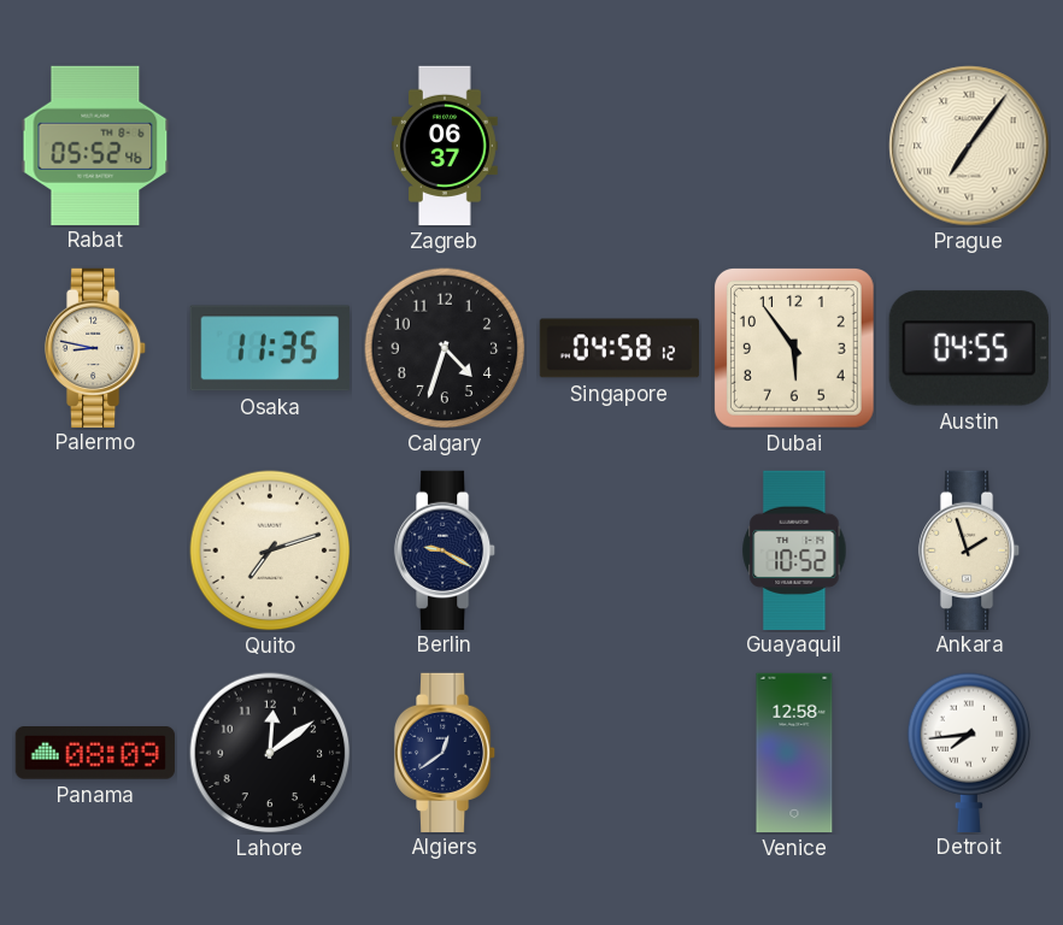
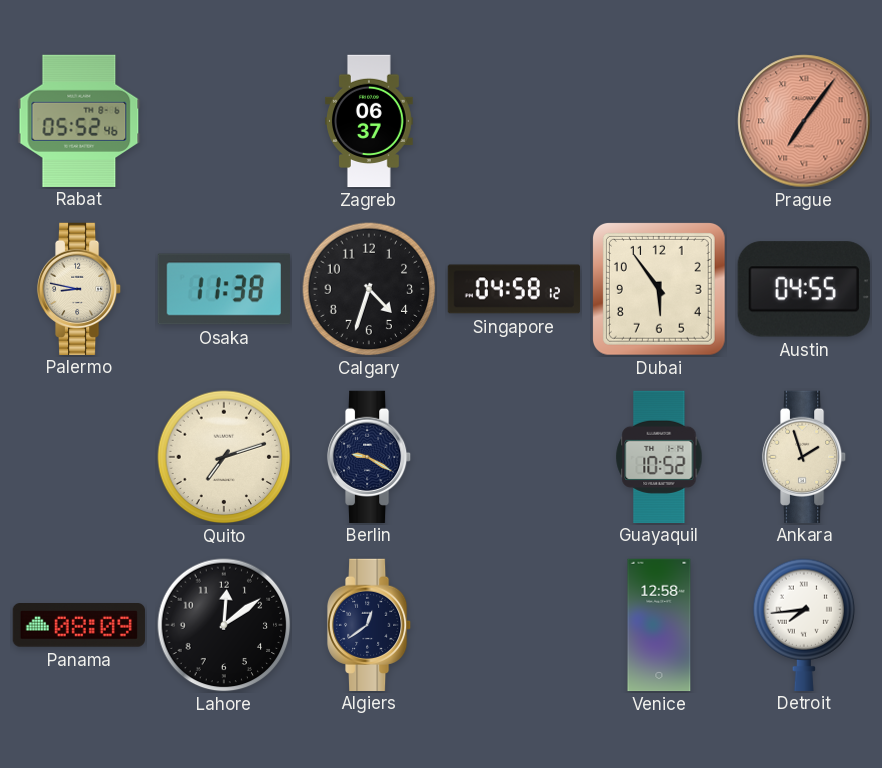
Prague dial: cream -> salmon
Osaka: 11:35 -> 11:38
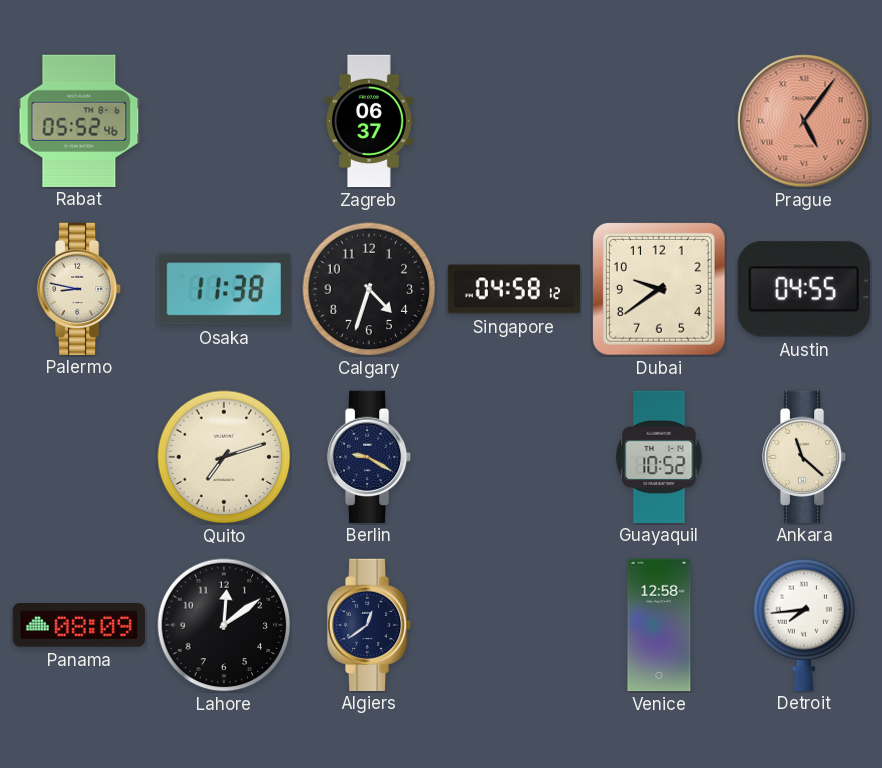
Prague: 7:06 -> 5:06
Dubai: 5:54 -> 9:39
Ankara: 1:57 -> 11:22
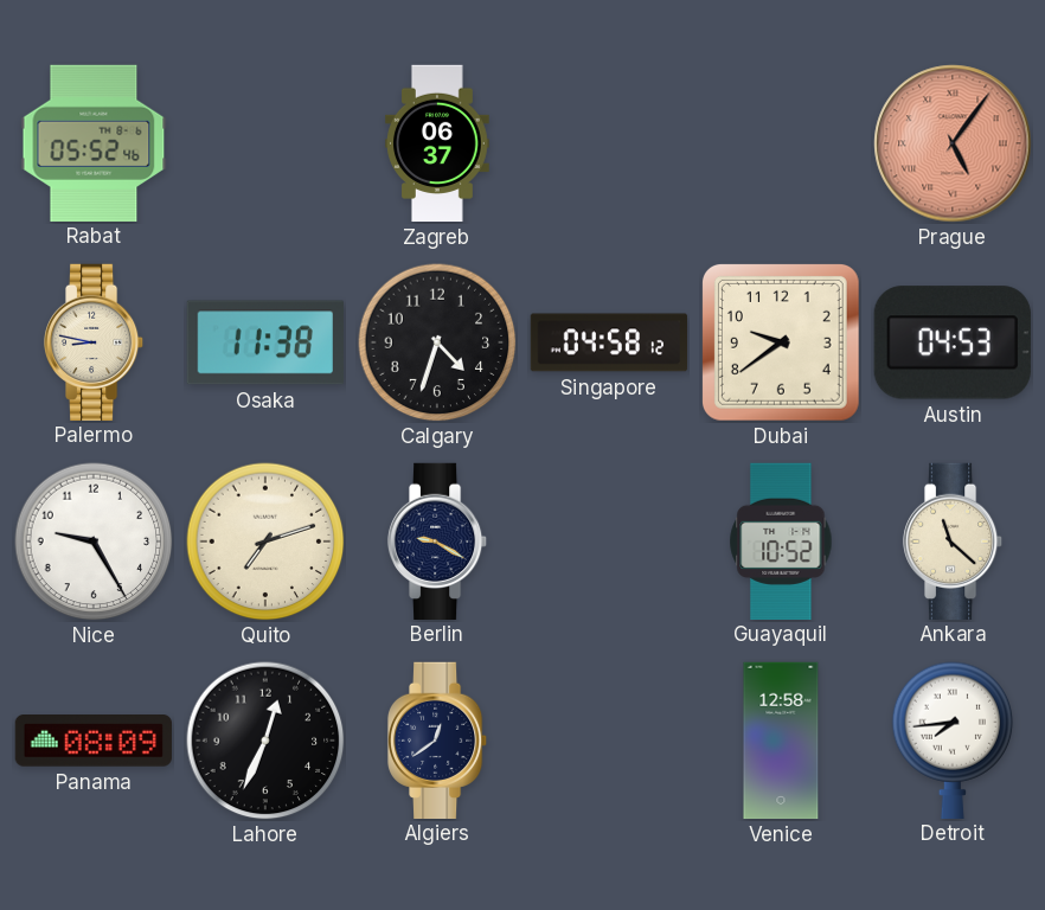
Austin: 04:55 -> 04:53
Nice: none -> 9:25
Lahore: 12:09 -> 12:34
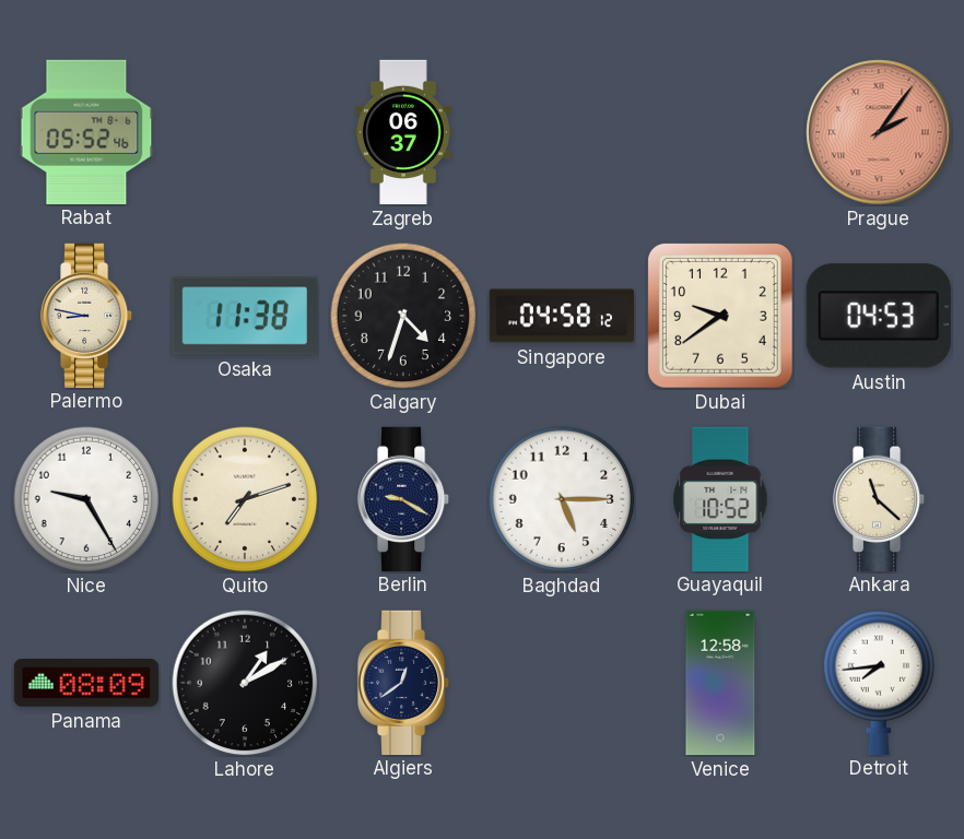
Prague: 5:06 -> 2:06
Baghdad: none -> 5:15
Lahore: 12:34 -> 1:10
